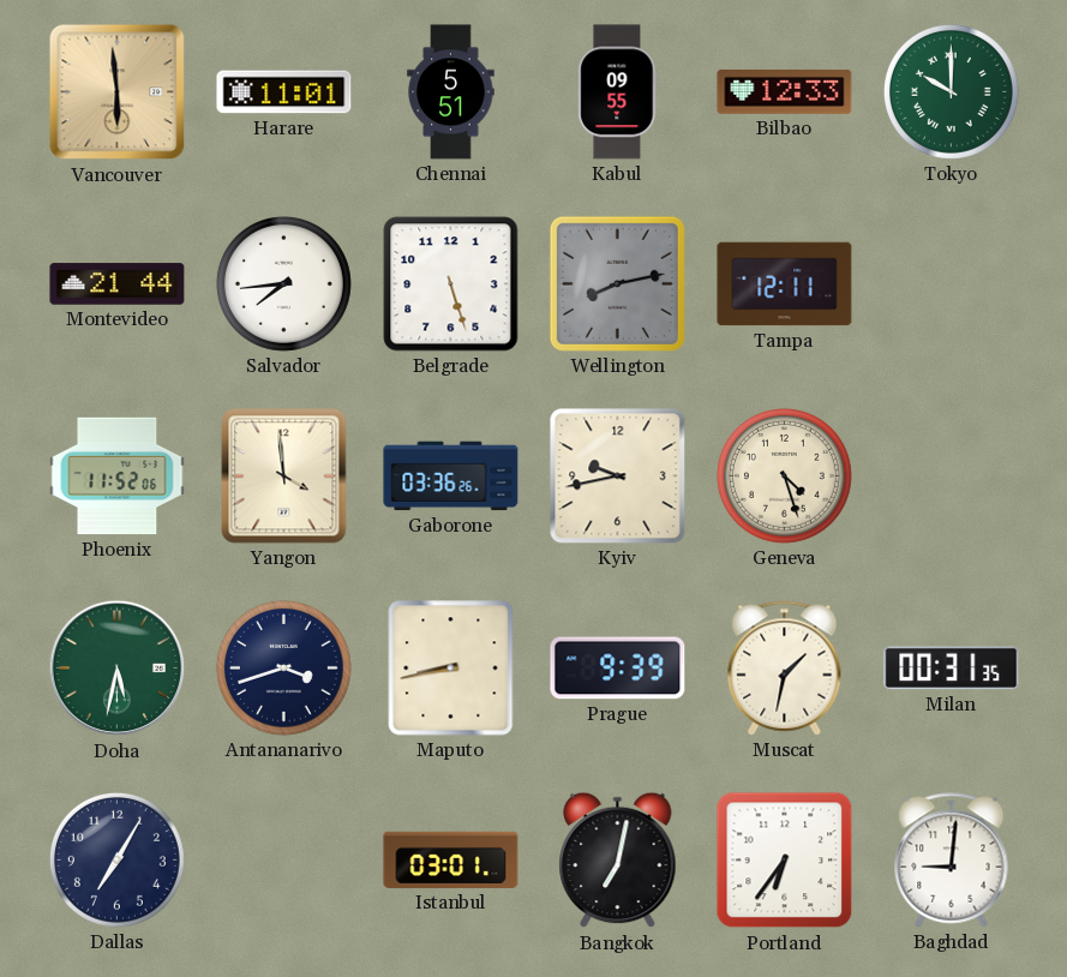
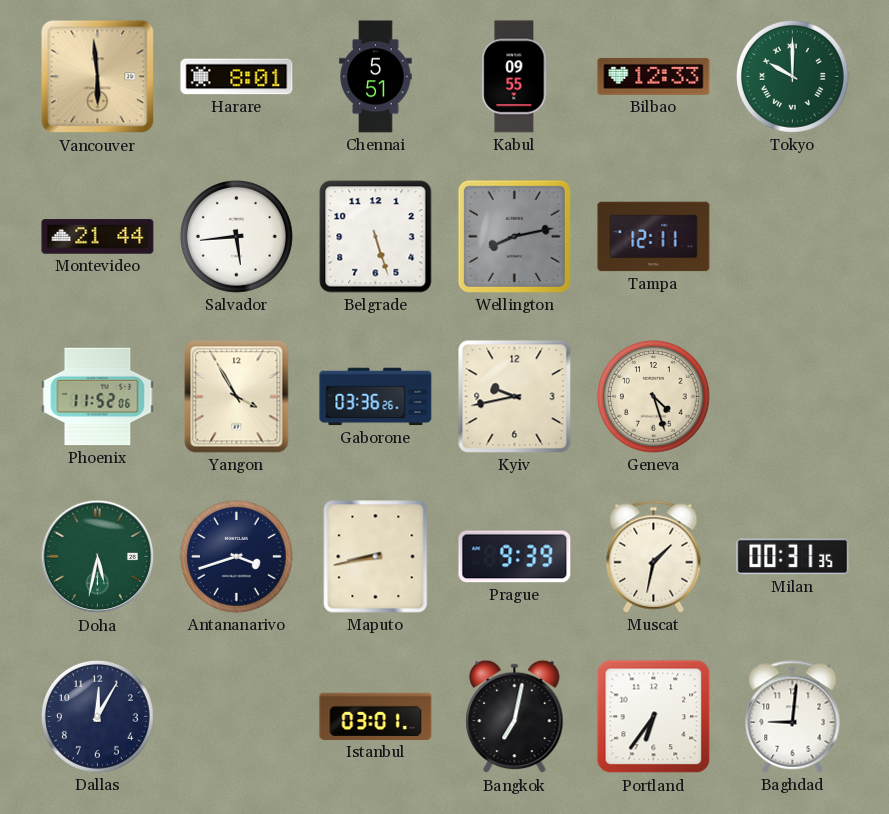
Harare: 11:01 -> 8:01
Salvador: 7:44 -> 5:44
Yangon: 3:59 -> 3:55
Dallas: 7:05 -> 12:05
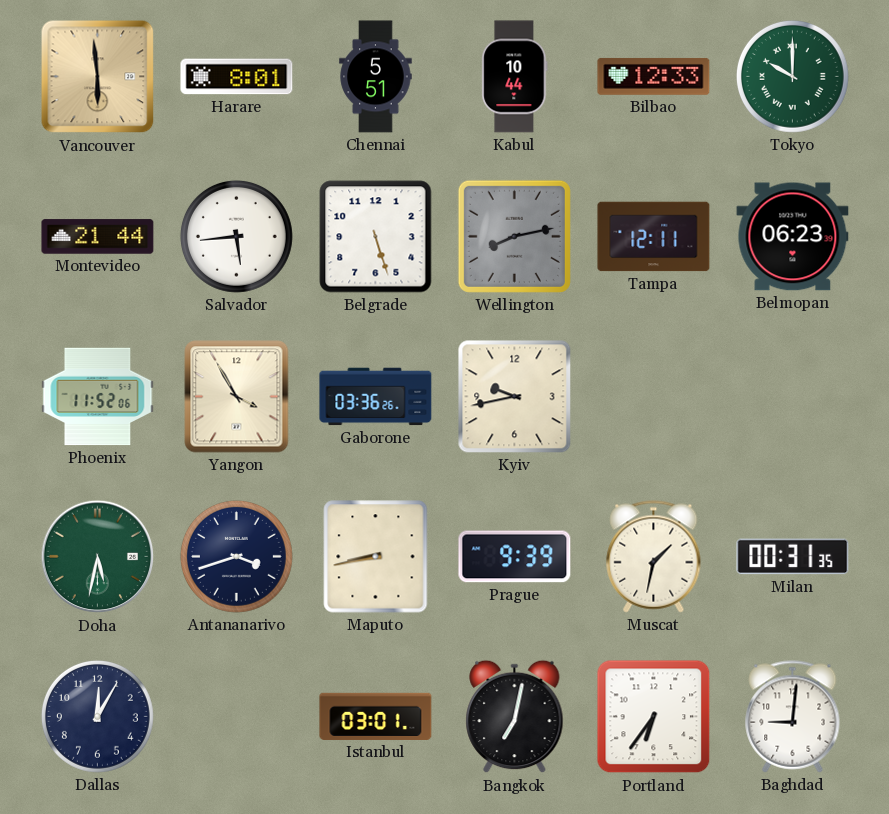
Kabul: 09:55 -> 10:44
Belmopan: none -> 06:23
Geneva: 4:27 -> none
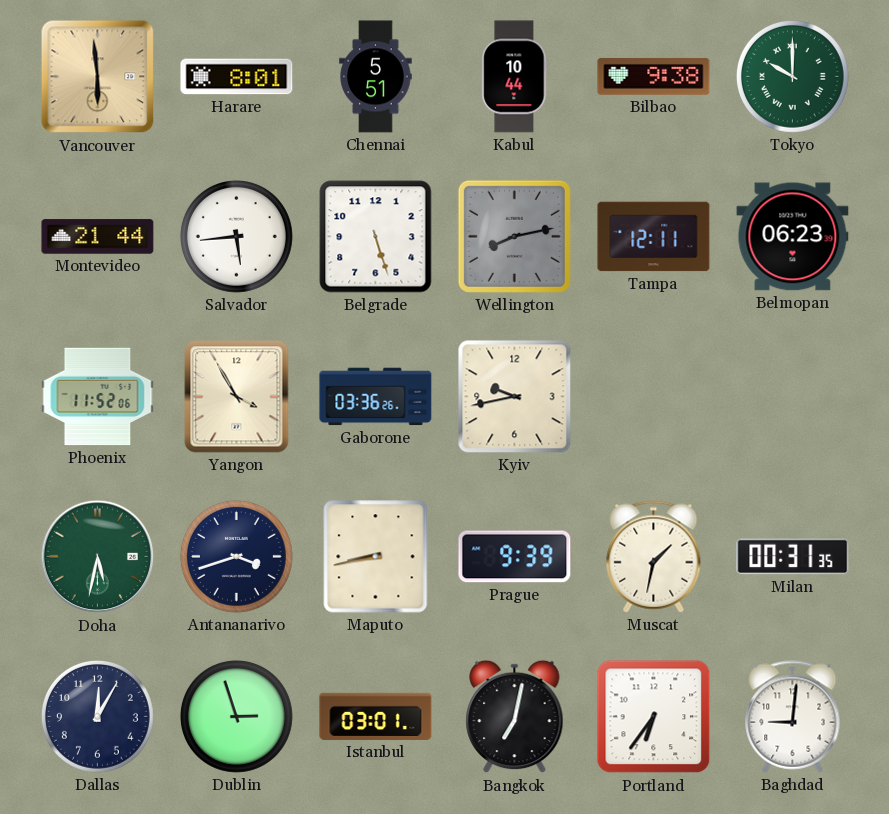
Bilbao: 12:33 -> 9:38
Dublin: none -> 2:57
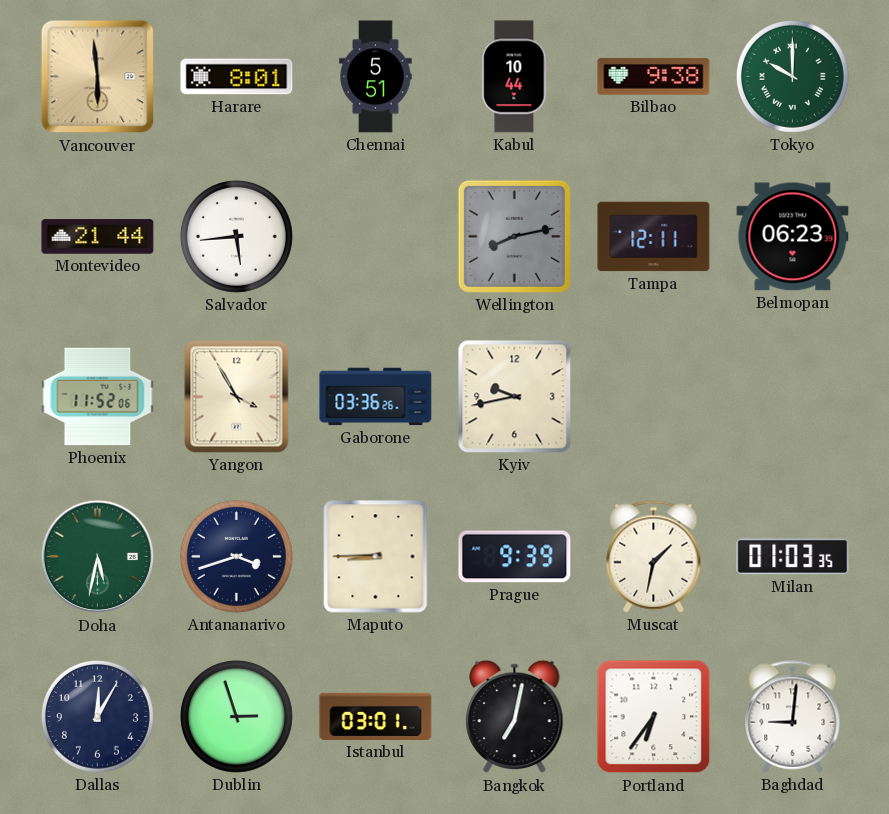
Belgrade: 5:27 -> none
Maputo: 8:43 -> 8:45
Milan: 00:31 -> 01:03
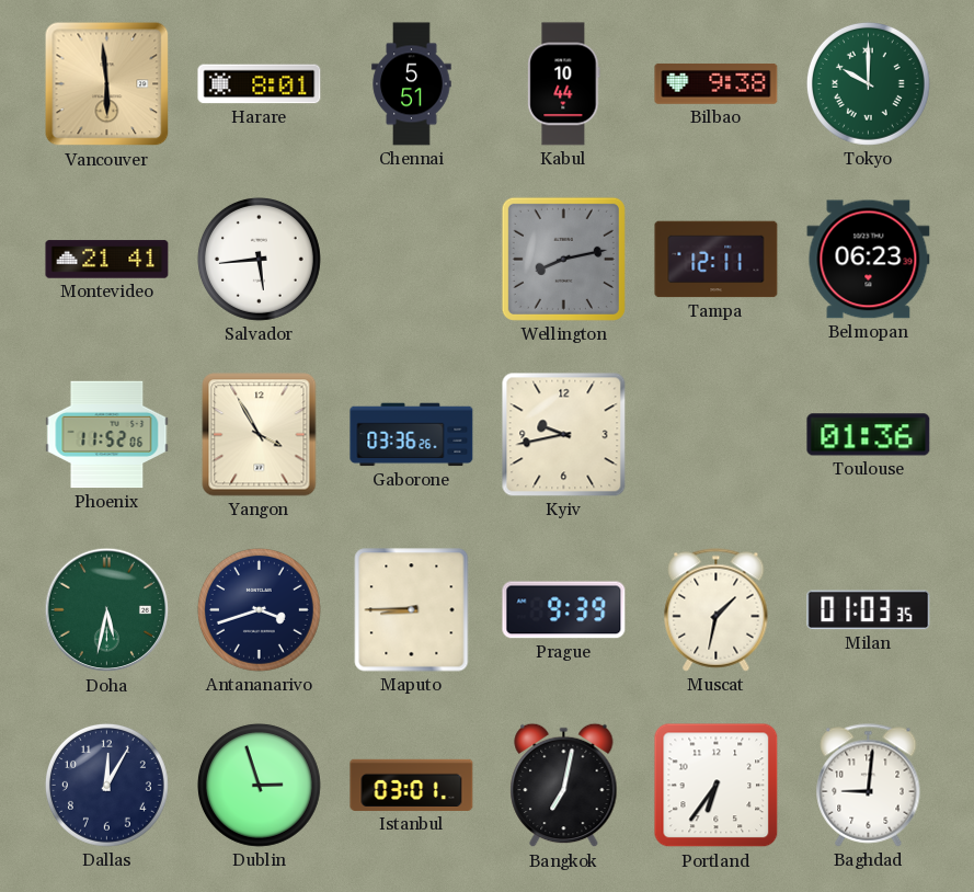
Montevideo: 21:44 -> 21:41
Toulouse: none -> 01:36
